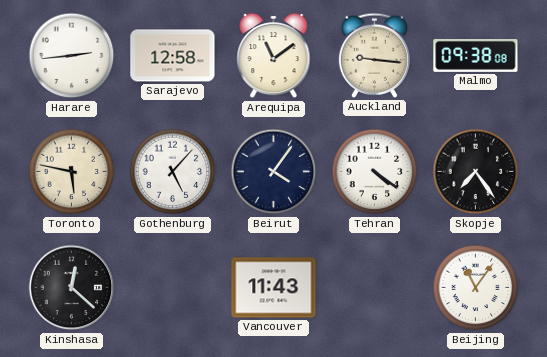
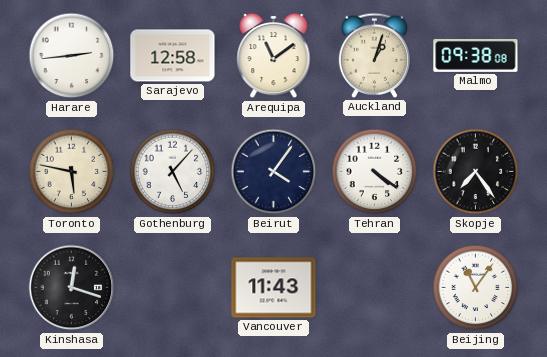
Auckland: 9:16 -> 1:03
Kinshasa: 12:22 -> 12:18
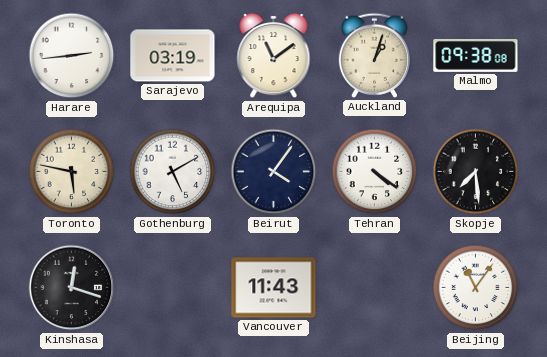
Sarajevo: 12:58 -> 03:19
Gothenburg: 5:07 -> 5:10
Skopje: 7:24 -> 7:29
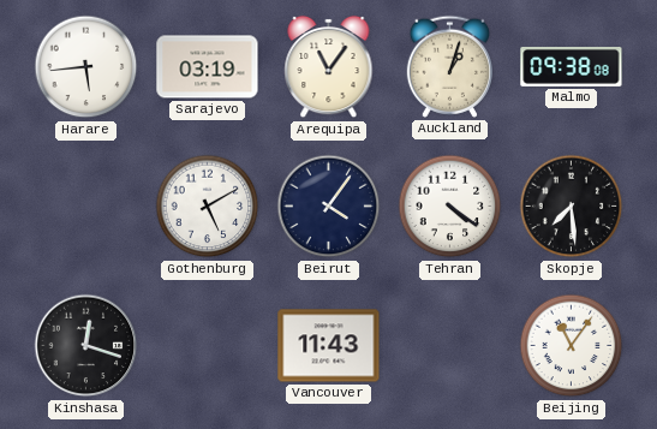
Harare: 2:44 -> 5:44
Arequipa: 11:09 -> 11:06
Toronto: 5:47 -> none
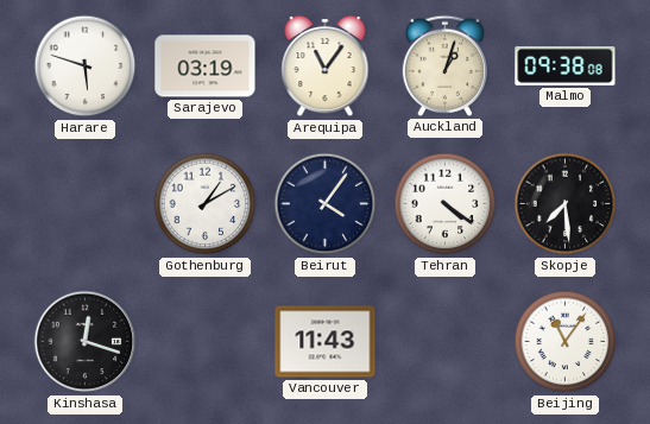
Harare: 5:44 -> 5:48
Gothenburg: 5:10 -> 1:10
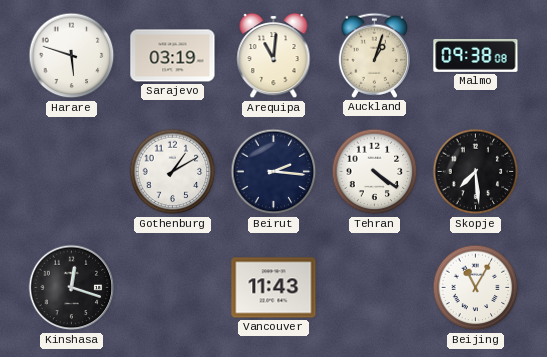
Arequipa: 11:06 -> 11:01
Beirut: 4:06 -> 2:16
Beijing: 11:06 -> 11:05
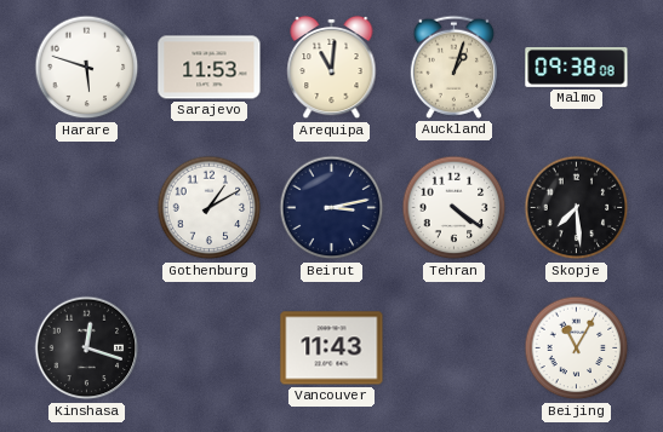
Sarajevo: 03:19 -> 11:53
Beirut: 2:16 -> 3:13
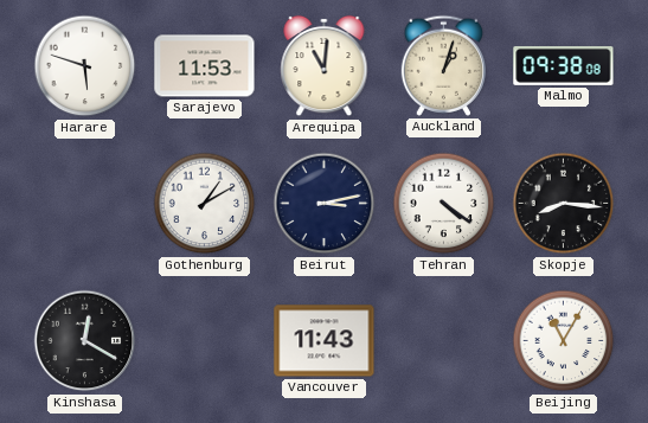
Skopje: 7:29 -> 8:16
Kinshasa: 12:18 -> 12:20
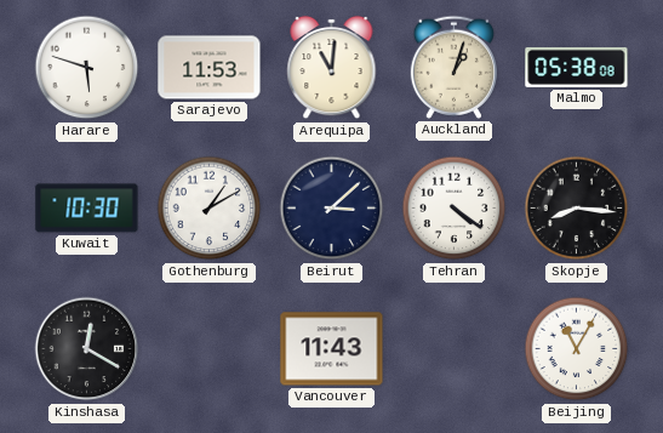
Malmo: 09:38 -> 05:38
Kuwait: none -> 10:30
Beirut: 3:13 -> 3:08
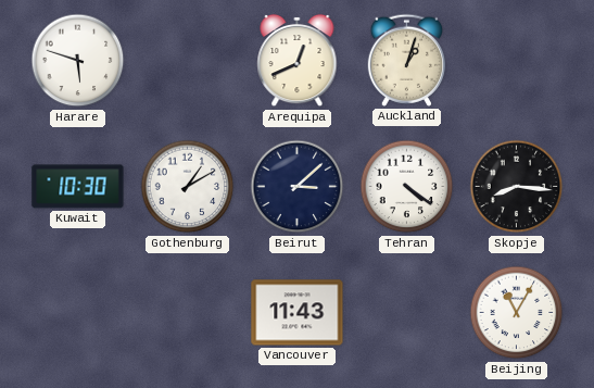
Sarajevo: 11:53 -> none
Arequipa: 11:01 -> 12:41
Malmo: 05:38 -> none
Kinshasa: 12:20 -> none
